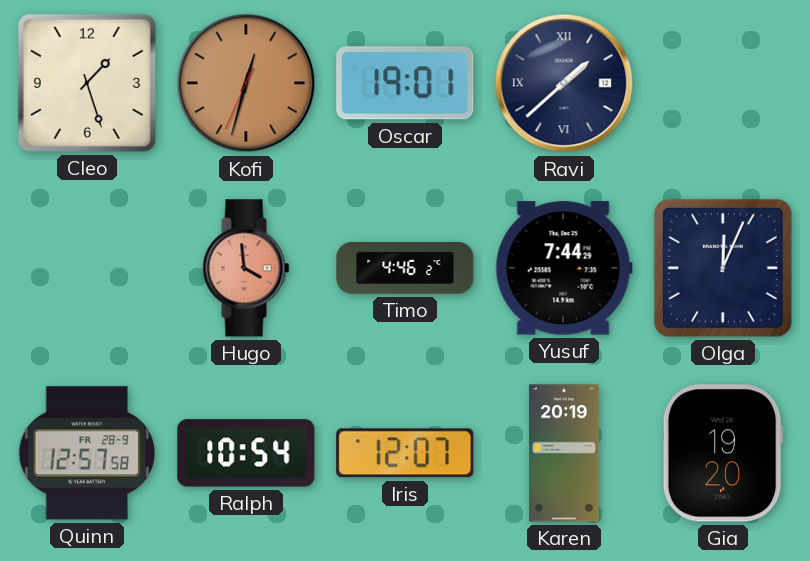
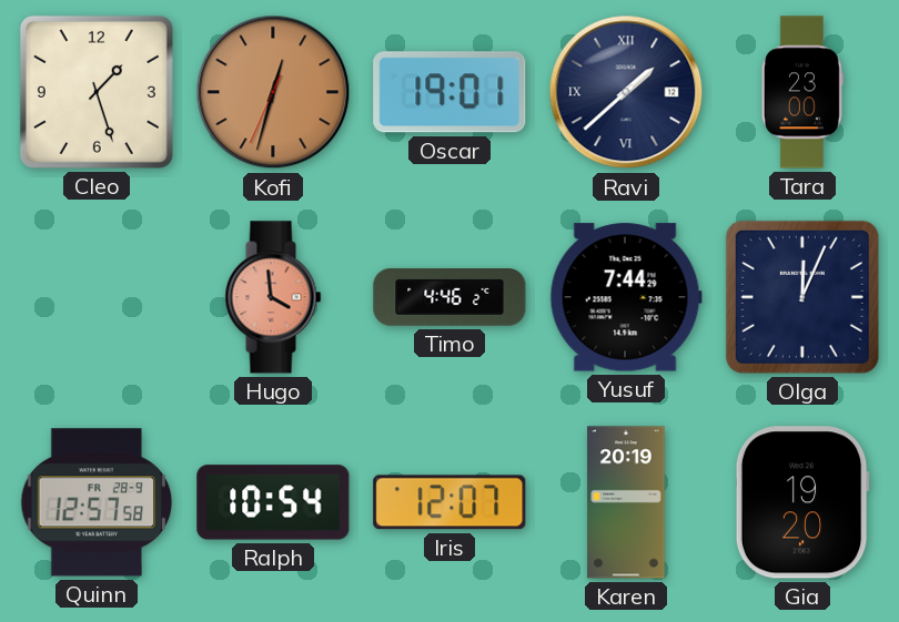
Tara: none -> 23:00
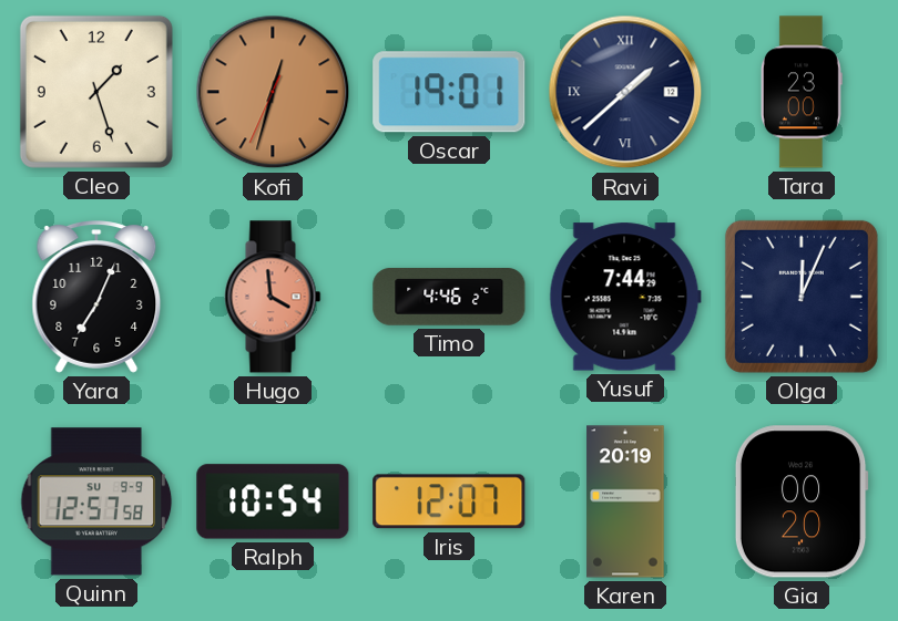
Yara: none -> 7:04
Quinn date: FR 28-9 -> SU 9-9
Gia: 19:20 -> 00:20
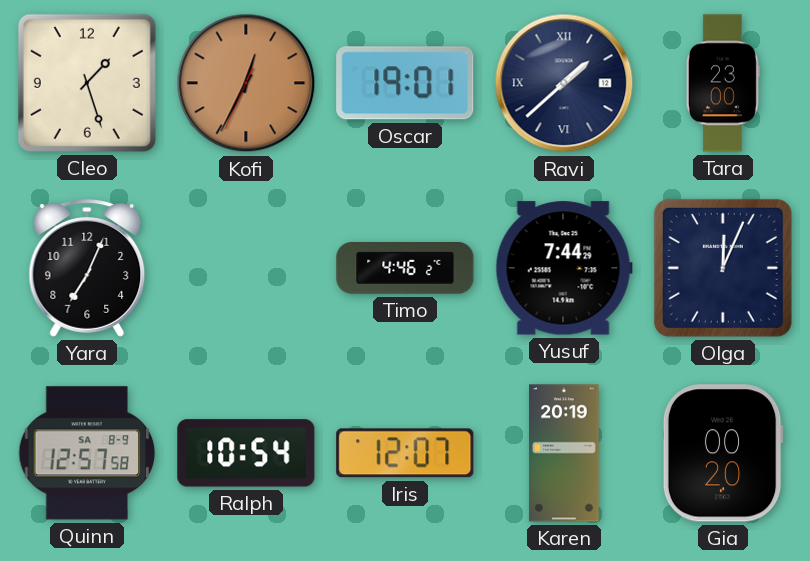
Kofi: 12:32 -> 12:34
Hugo: 3:59 -> none
Quinn date: SU 9-9 -> SA 8-9
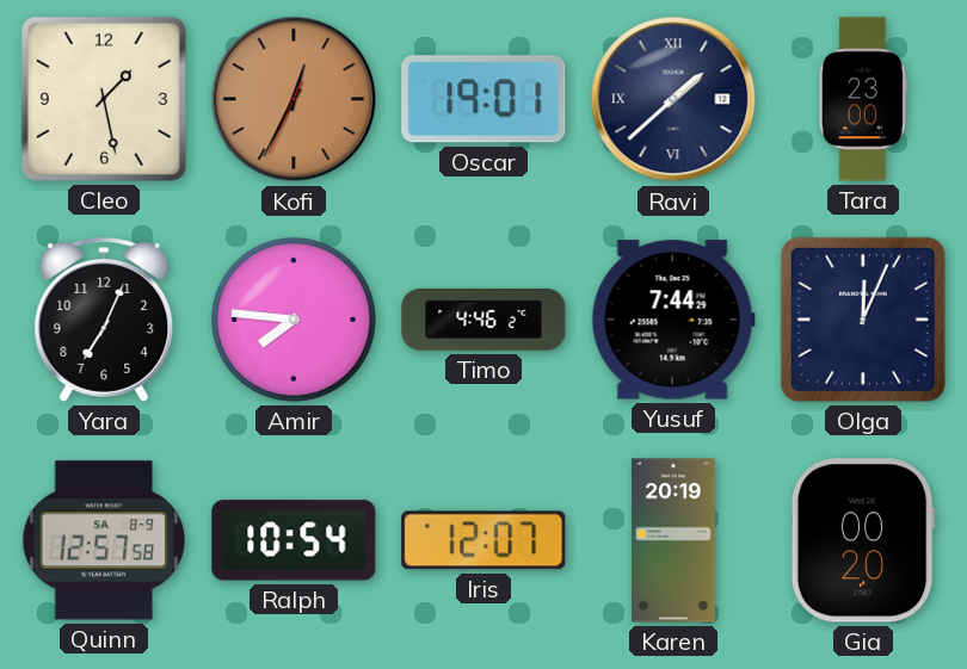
Cleo: 1:27 -> 1:28
Amir: none -> 7:46
